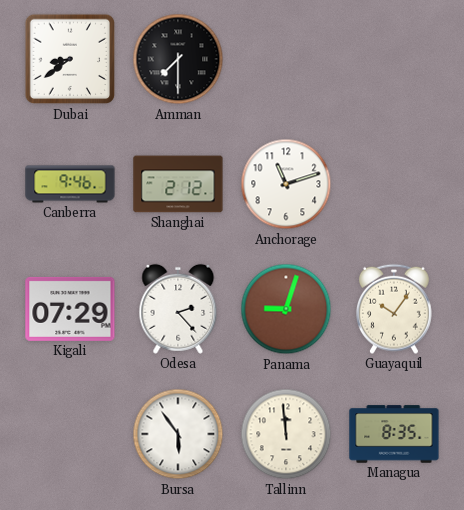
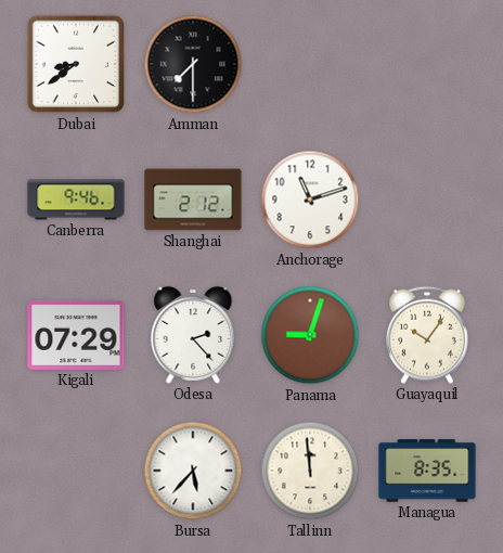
Bursa: 5:54 -> 5:37
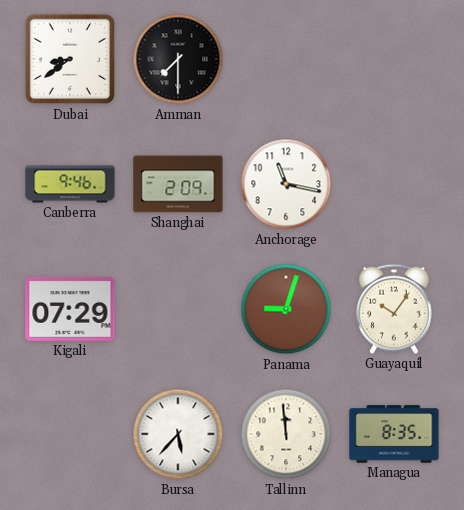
Shanghai: 2:12 -> 2:09
Anchorage: 11:12 -> 11:17
Odesa: 2:23 -> none
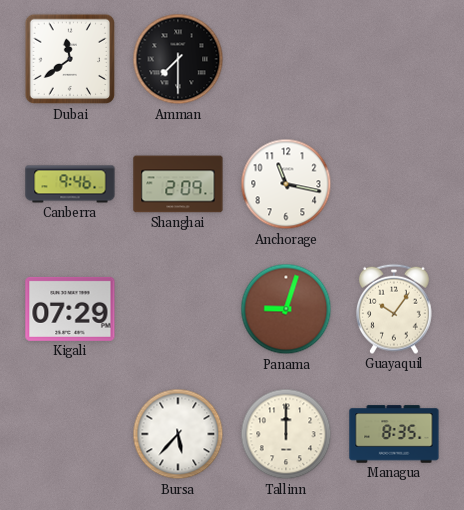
Dubai: 8:39 -> 11:39
Tallinn: 11:59 -> 12:00
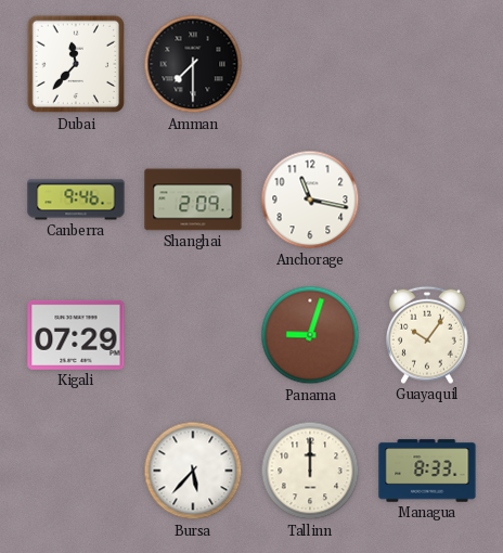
Dubai: 11:39 -> 11:37
Managua: 8:35 -> 8:33
